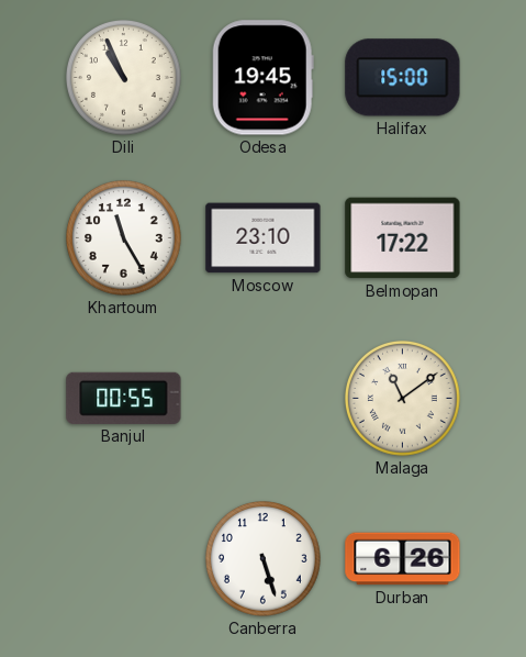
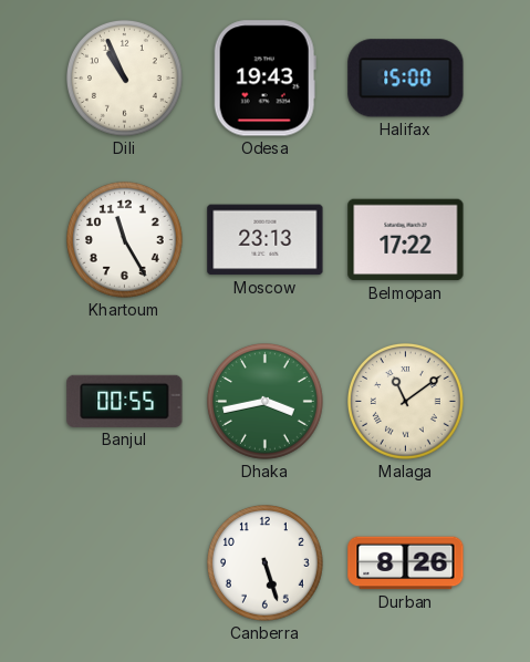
Odesa: 19:45 -> 19:43
Moscow: 23:10 -> 23:13
Dhaka: none -> 3:43
Durban: 6:26 -> 8:26
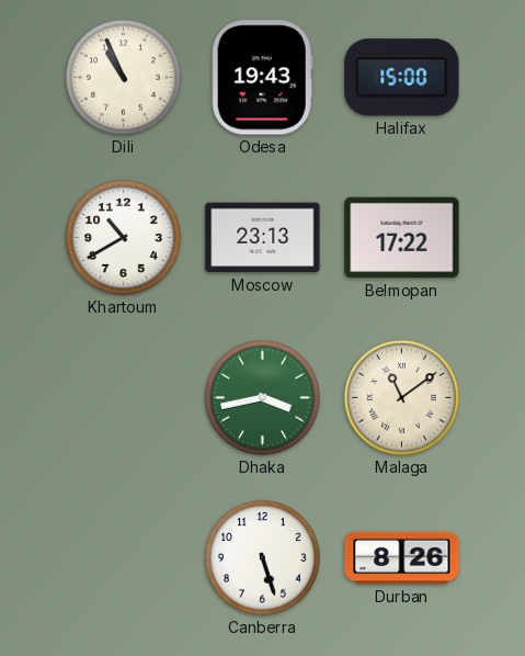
Khartoum: 11:25 -> 10:40
Banjul: 00:55 -> none
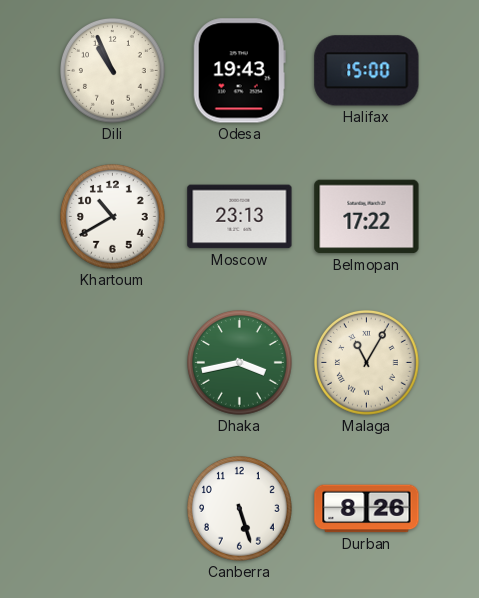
Malaga: 11:09 -> 11:05
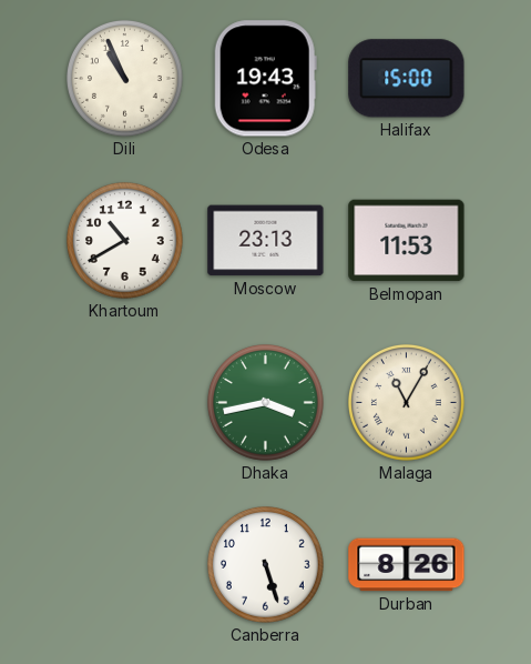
Belmopan: 17:22 -> 11:53
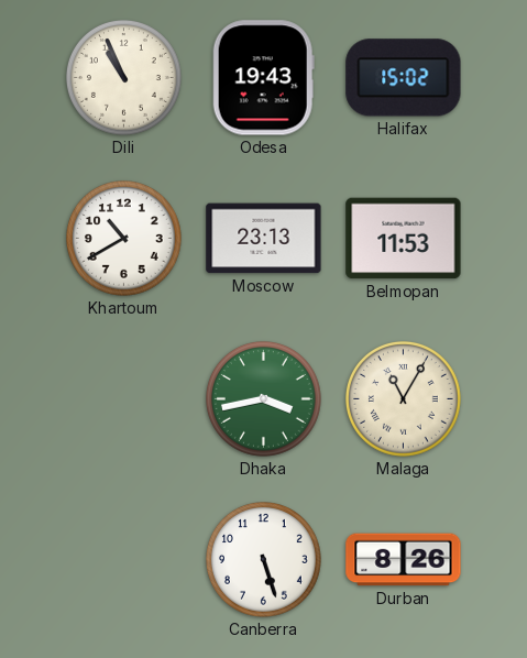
Halifax: 15:00 -> 15:02
